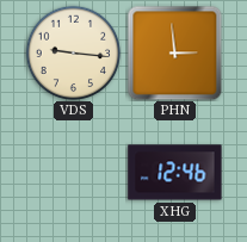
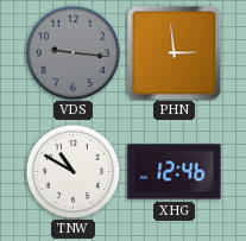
VDS dial: cream -> grey
TNW: none -> 10:50
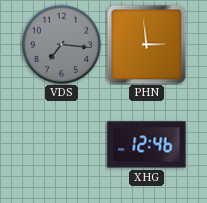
VDS: 9:16 -> 7:16
TNW: 10:50 -> none
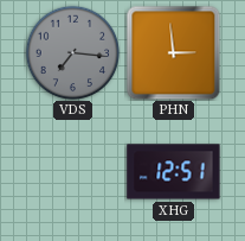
XHG: 12:46 -> 12:51
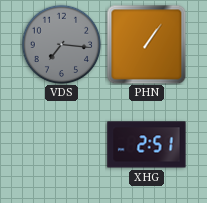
PHN: 2:59 -> 1:06
XHG: 12:51 -> 2:51
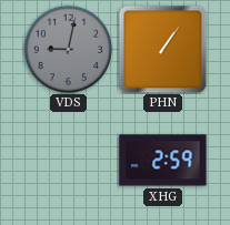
VDS: 7:16 -> 9:02
XHG: 2:51 -> 2:59
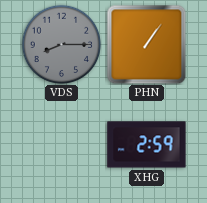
VDS: 9:02 -> 8:15
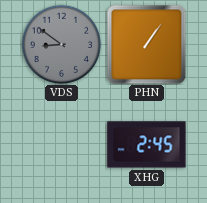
VDS: 8:15 -> 8:51
XHG: 2:59 -> 2:45
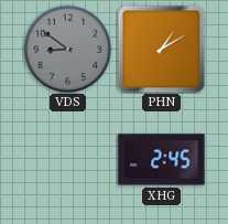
PHN: 1:06 -> 1:10
